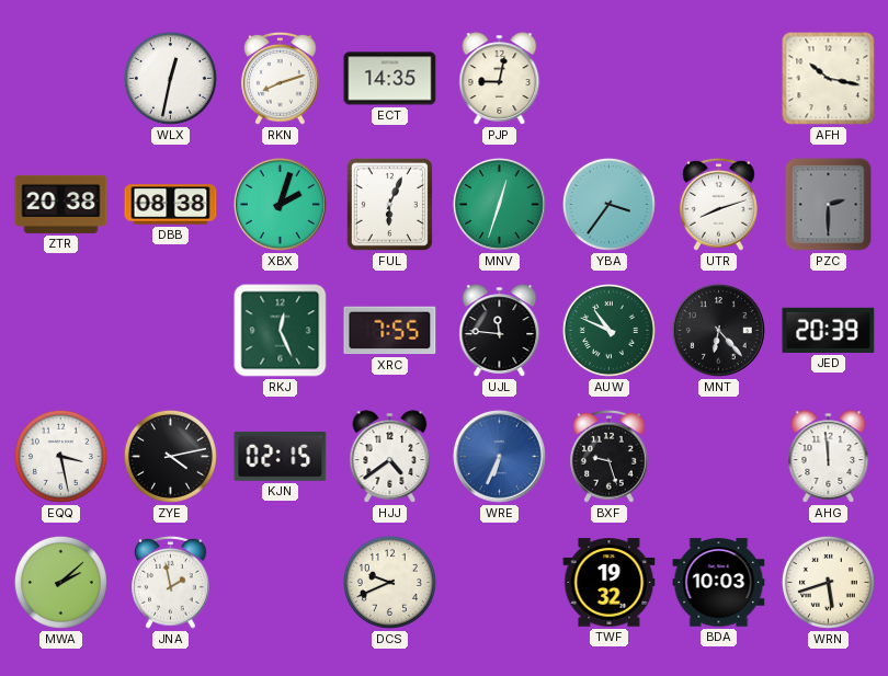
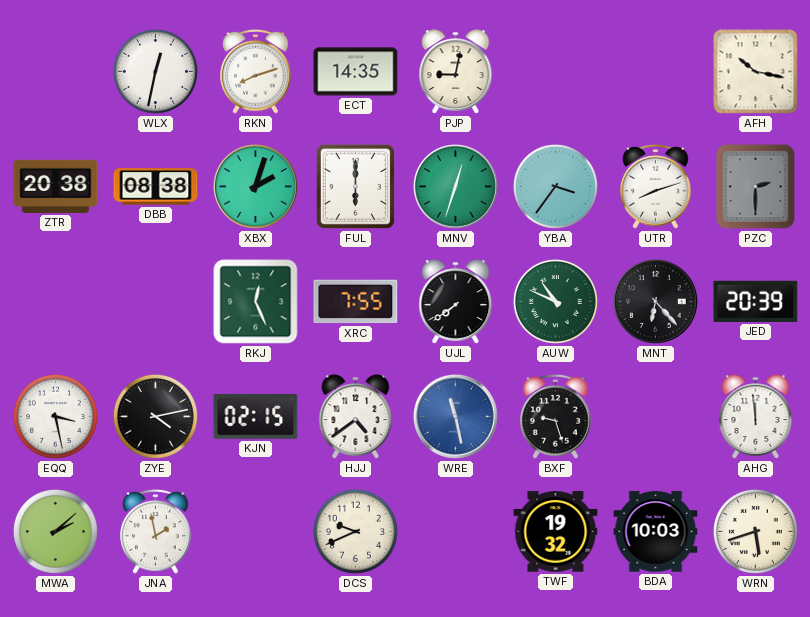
FUL: 6:04 -> 6:00
UJL: 11:46 -> 7:39
WRE: 6:34 -> 11:28
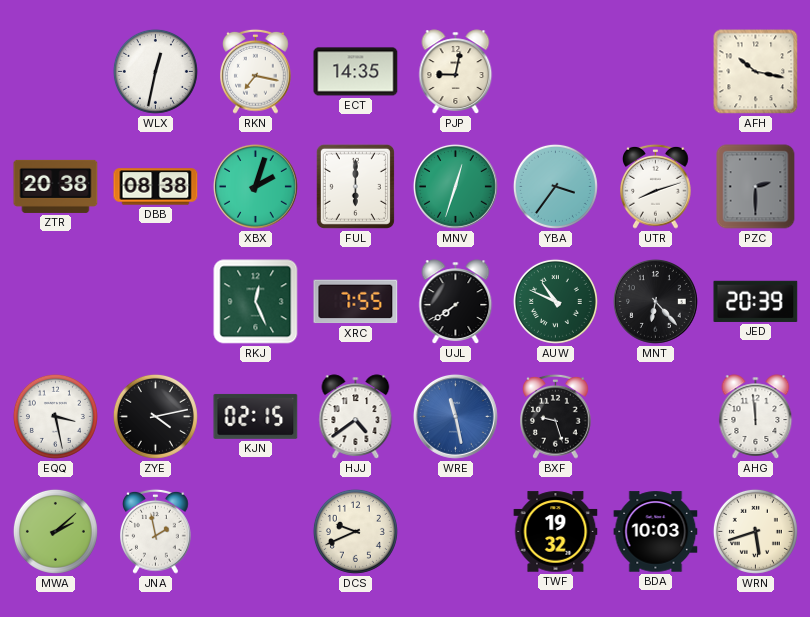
RKN: 8:12 -> 7:17
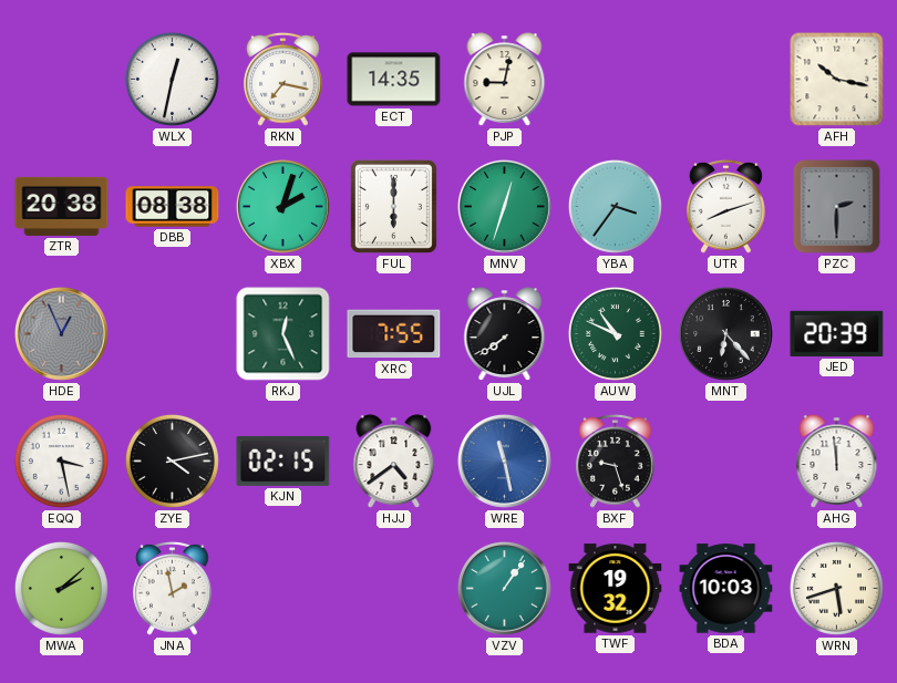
HDE: none -> 12:56
DCS: 9:41 -> none
VZV: none -> 1:06
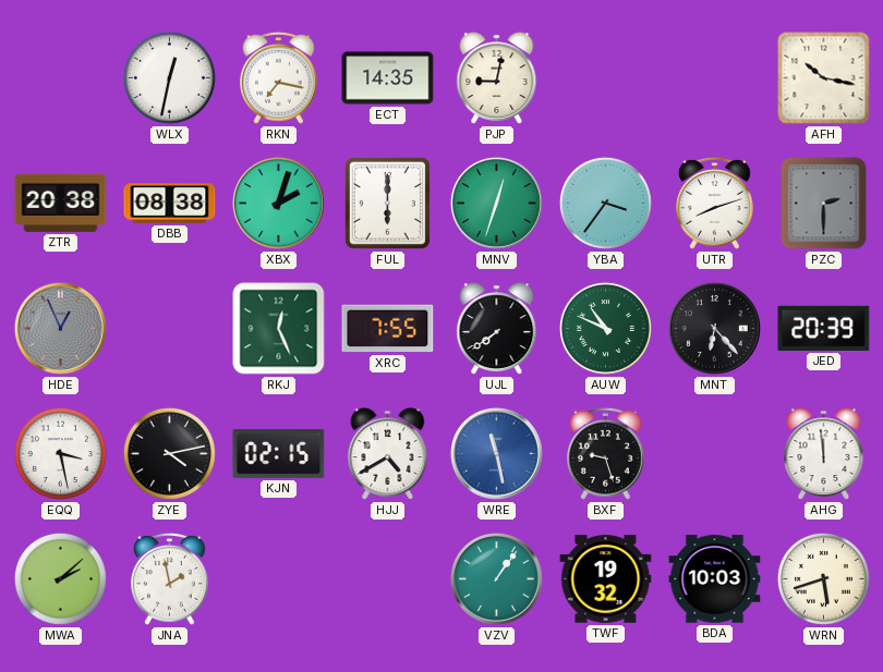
HJJ: 4:39 -> 4:40
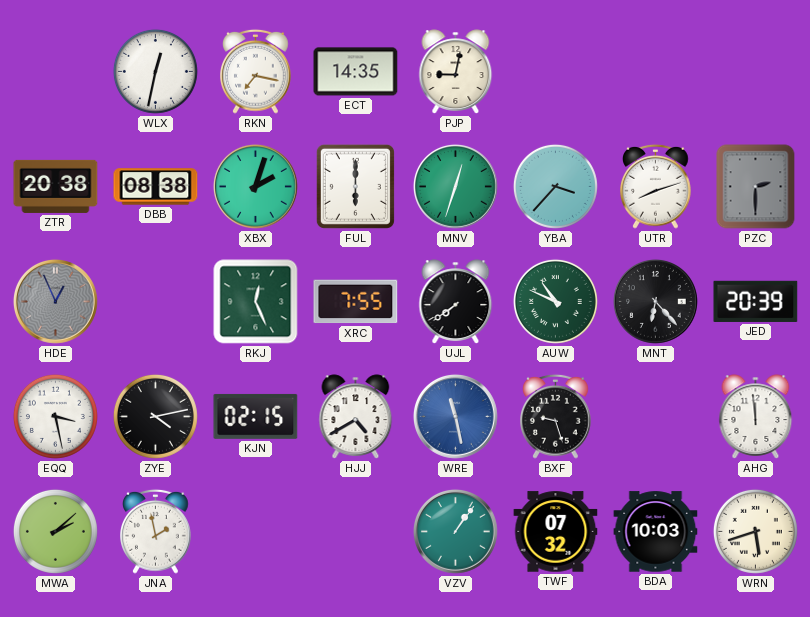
AFH: 10:17 -> none
YBA: 3:36 -> 3:37
TWF: 19:32 -> 07:32
